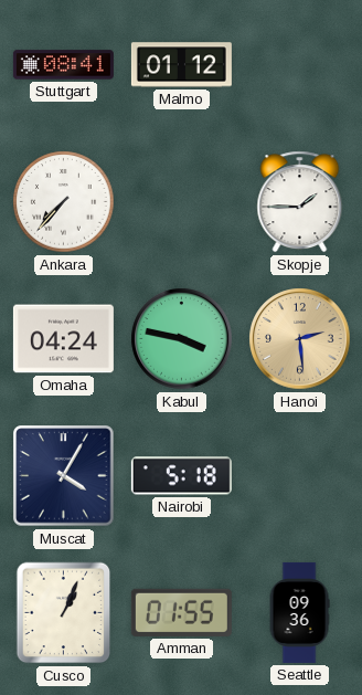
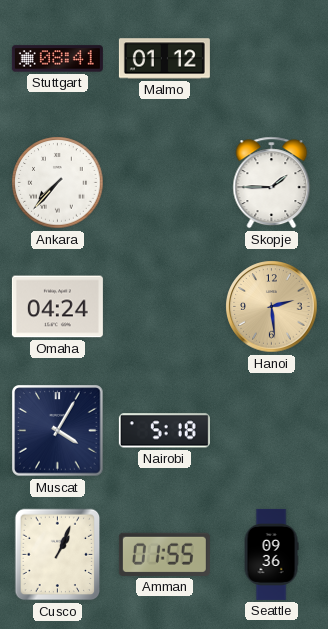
Kabul: 3:47 -> none
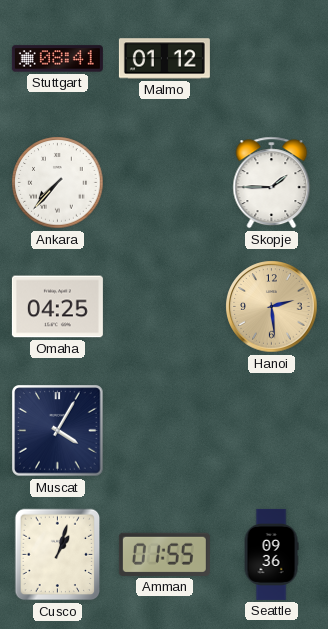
Omaha: 04:24 -> 04:25
Nairobi: 5:18 -> none
Cusco: 1:04 -> 1:03
